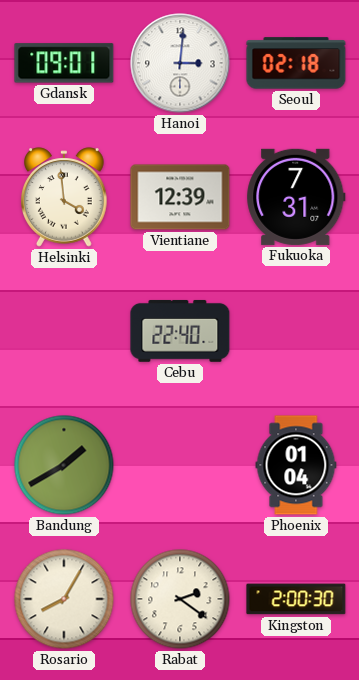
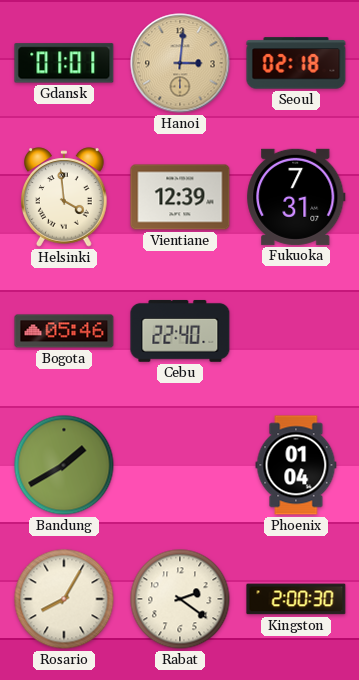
Gdansk: 09:01 -> 01:01
Hanoi dial: white -> champagne
Bogota: none -> 05:46
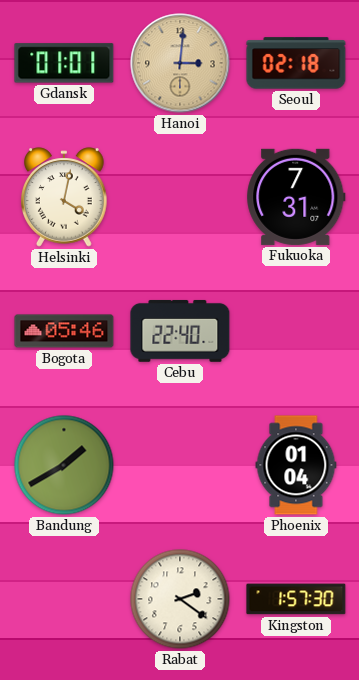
Helsinki: 3:59 -> 4:02
Vientiane: 12:39 -> none
Rosario: 8:05 -> none
Kingston: 2:00 -> 1:57
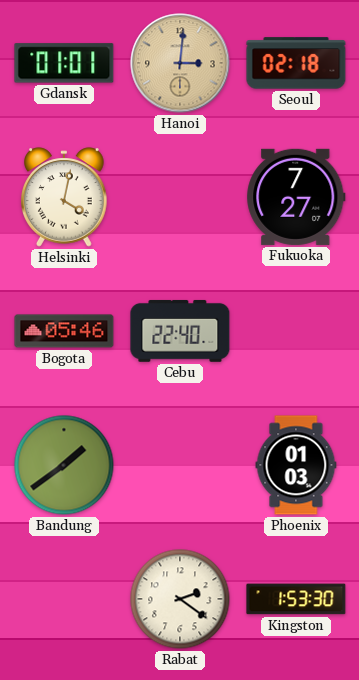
Fukuoka: 7:31 -> 7:27
Bandung: 1:40 -> 1:39
Phoenix: 01:04 -> 01:03
Kingston: 1:57 -> 1:53
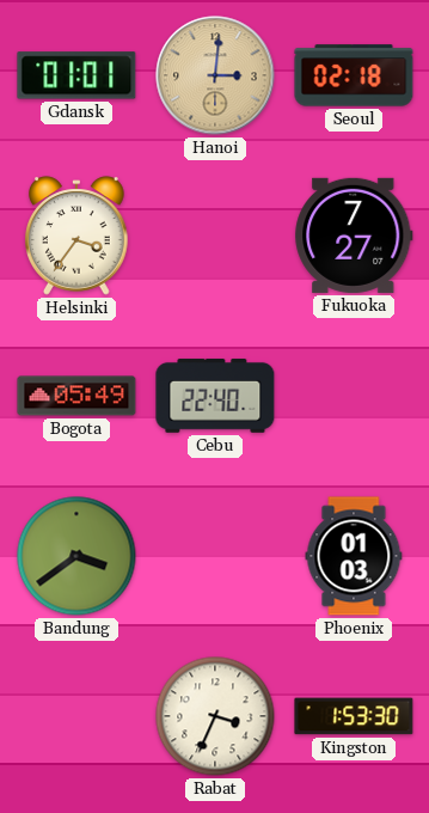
Helsinki: 4:02 -> 3:36
Bogota: 05:46 -> 05:49
Bandung: 1:39 -> 3:39
Rabat: 2:21 -> 3:34
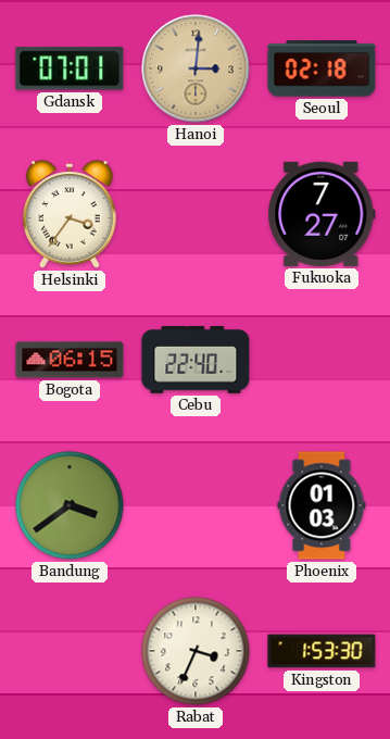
Gdansk: 01:01 -> 07:01
Bogota: 05:49 -> 06:15
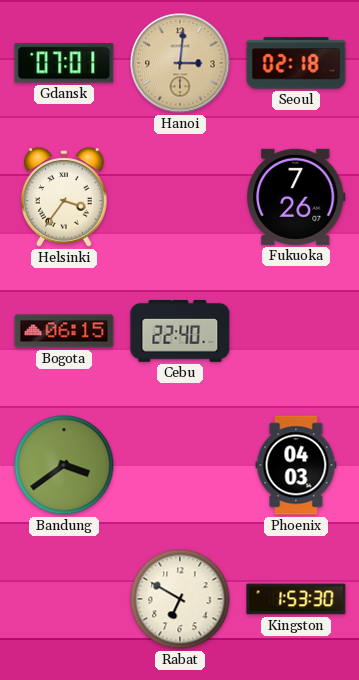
Fukuoka: 7:27 -> 7:26
Phoenix: 01:03 -> 04:03
Rabat: 3:34 -> 6:50
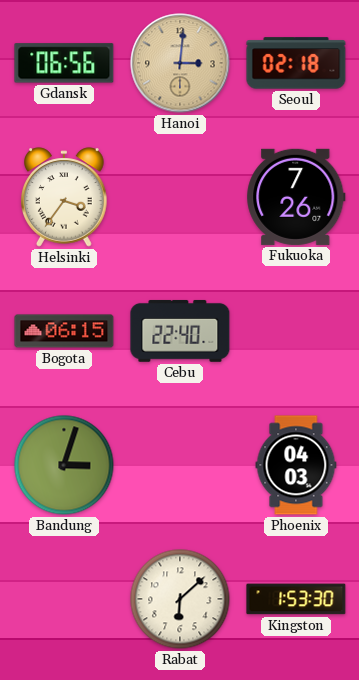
Gdansk: 07:01 -> 06:56
Bandung: 3:39 -> 3:03
Rabat: 6:50 -> 6:08
